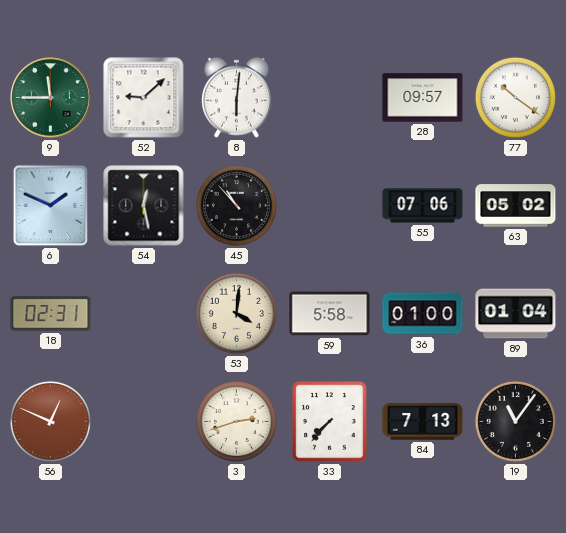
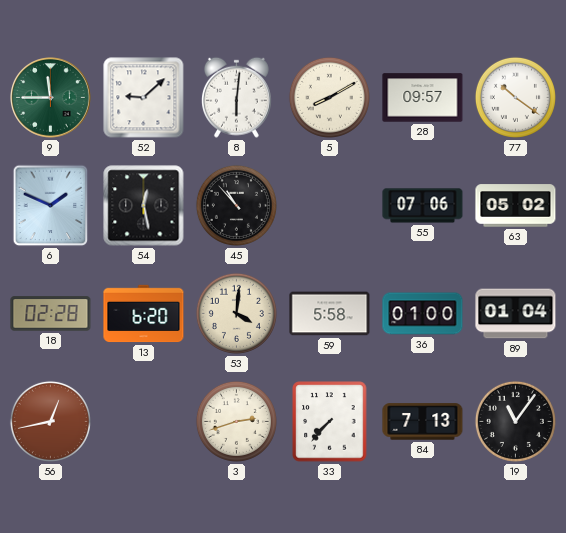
5: none -> 8:10
18: 02:31 -> 02:28
13: none -> 6:20
56: 12:49 -> 12:43
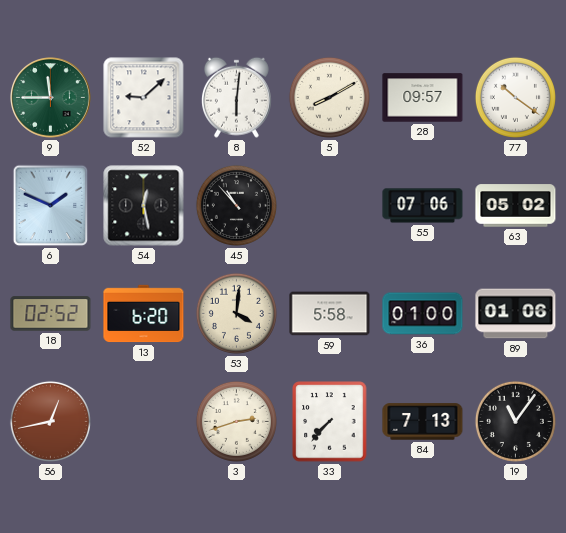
18: 02:28 -> 02:52
89: 01:04 -> 01:06
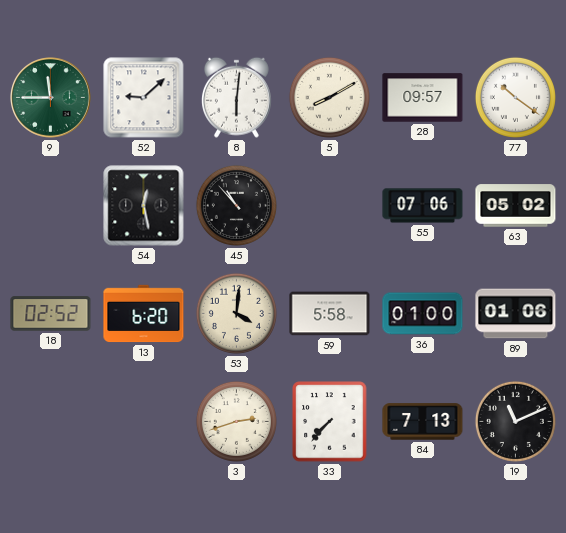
6: 1:49 -> none
56: 12:43 -> none
19: 11:06 -> 11:11
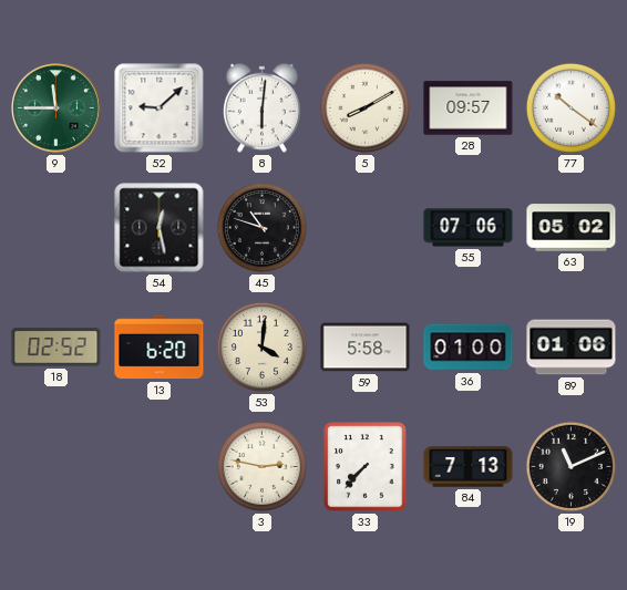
45: 10:53 -> 10:48
3: 2:42 -> 2:47
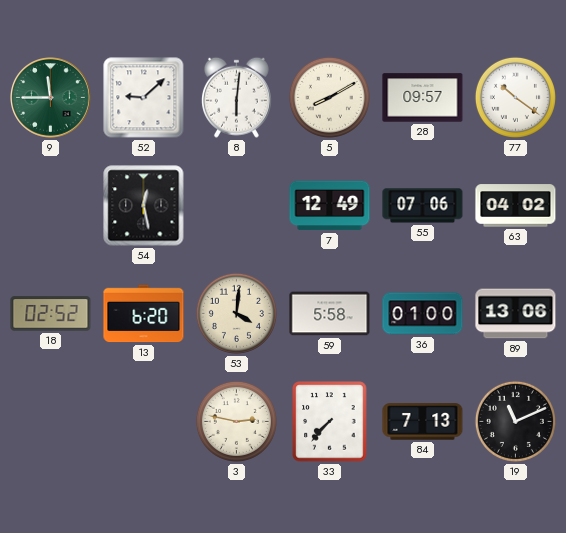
45: 10:48 -> none
7: none -> 12:49
63: 05:02 -> 04:02
89: 01:06 -> 13:06
